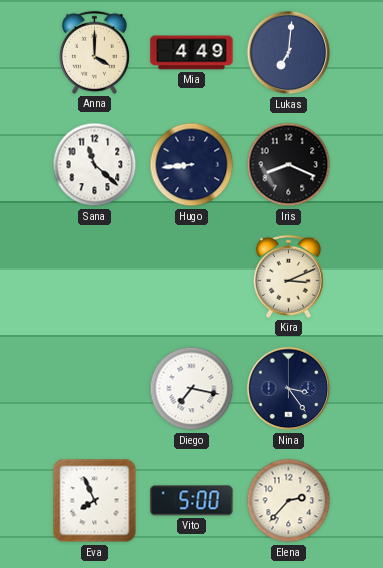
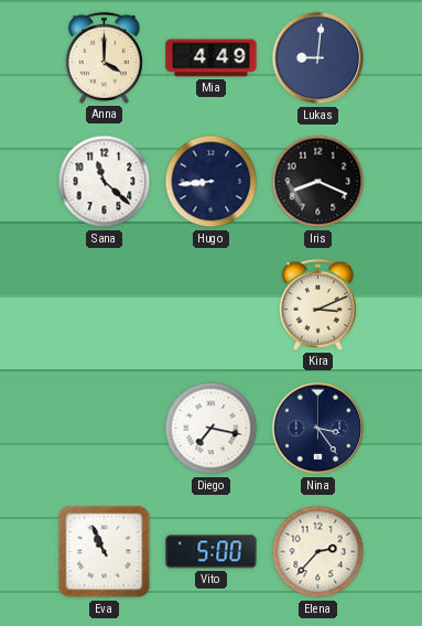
Lukas: 7:01 -> 9:01
Eva: 7:56 -> 10:56
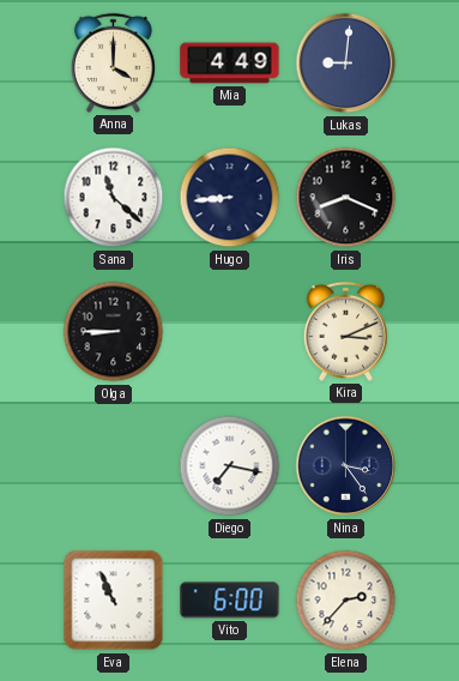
Olga: none -> 8:45
Vito: 5:00 -> 6:00
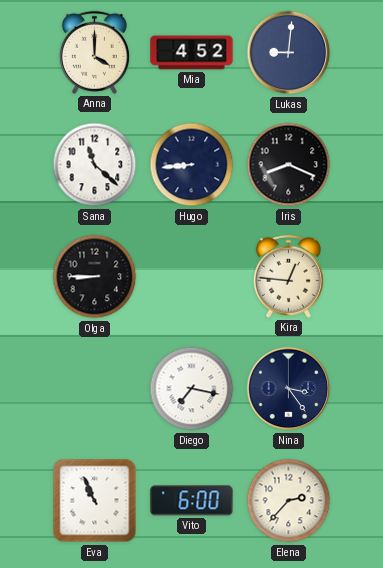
Mia: 4:49 -> 4:52
Kira: 3:11 -> 12:46
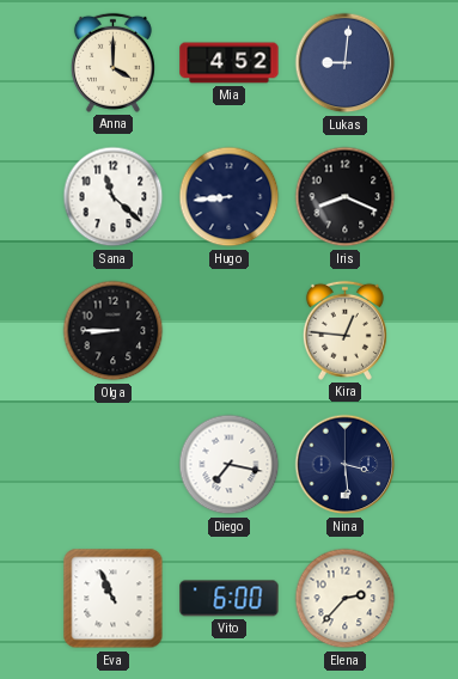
Nina: 3:24 -> 3:29
